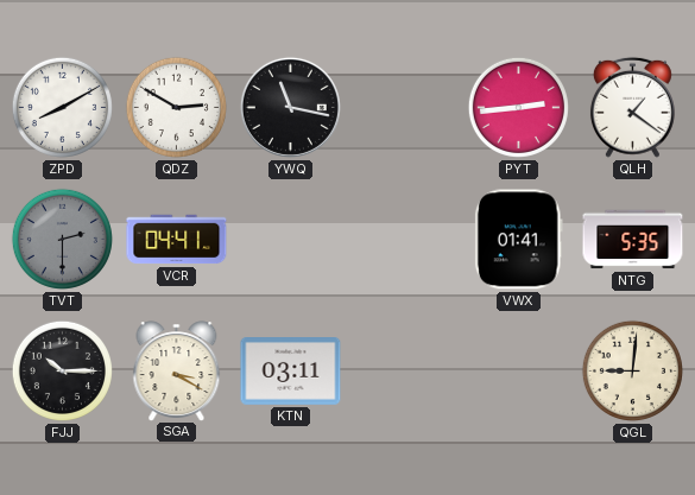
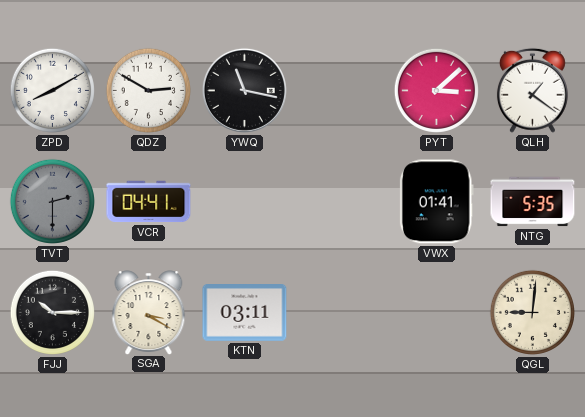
PYT: 2:44 -> 3:08
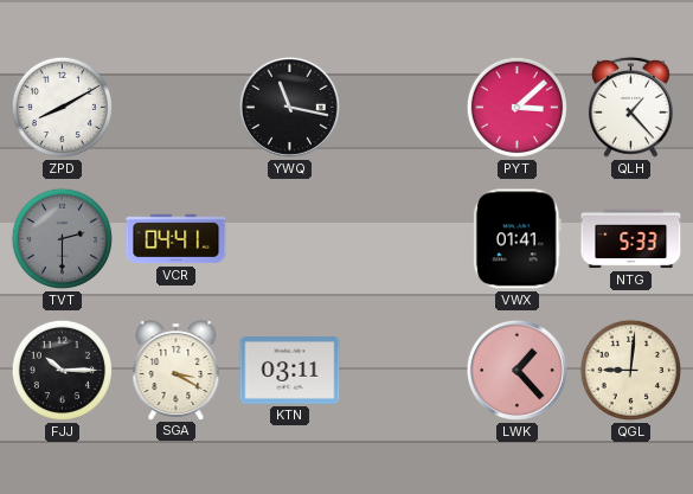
QDZ: 2:50 -> none
QLH: 1:21 -> 1:23
NTG: 5:35 -> 5:33
LWK: none -> 1:23
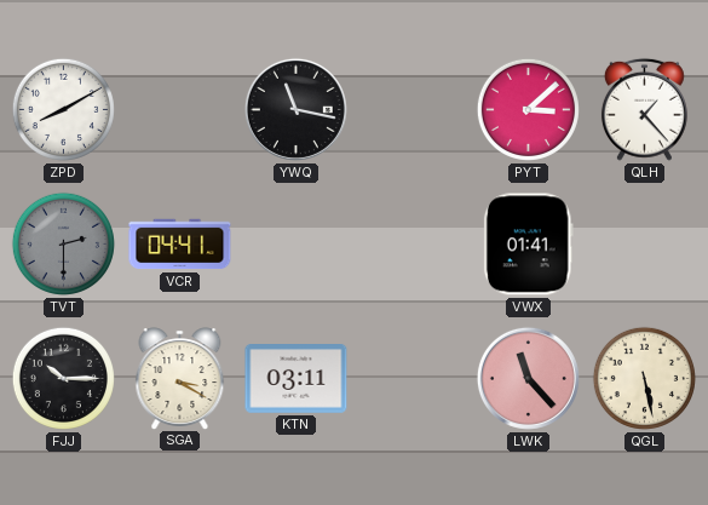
NTG: 5:33 -> none
LWK: 1:23 -> 11:23
QGL: 9:01 -> 5:28
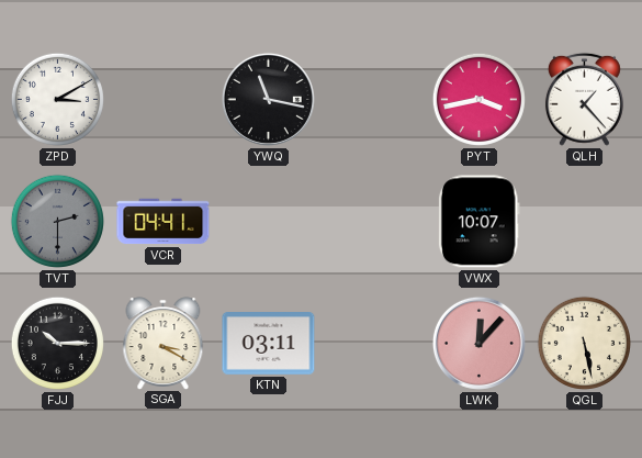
ZPD: 8:10 -> 3:10
PYT: 3:08 -> 3:43
VWX: 01:41 -> 10:07
LWK: 11:23 -> 12:07
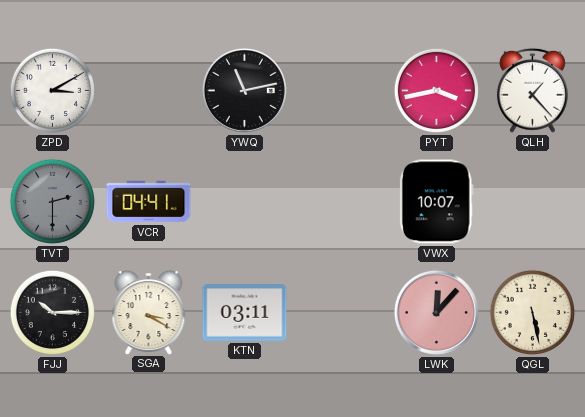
YWQ: 11:17 -> 11:13
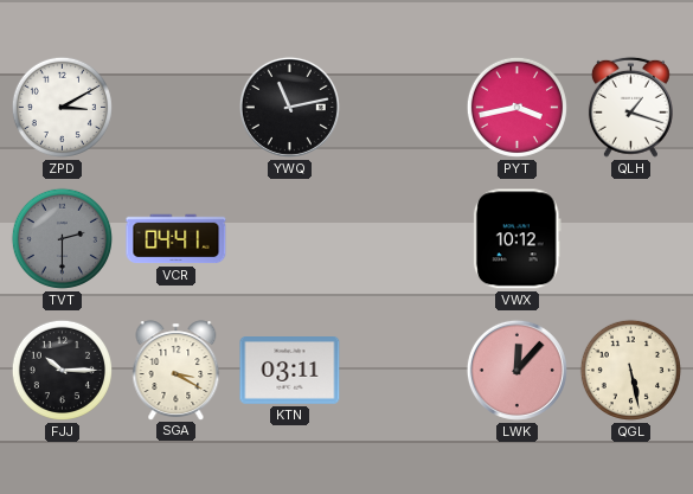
QLH: 1:23 -> 1:18
VWX: 10:07 -> 10:12
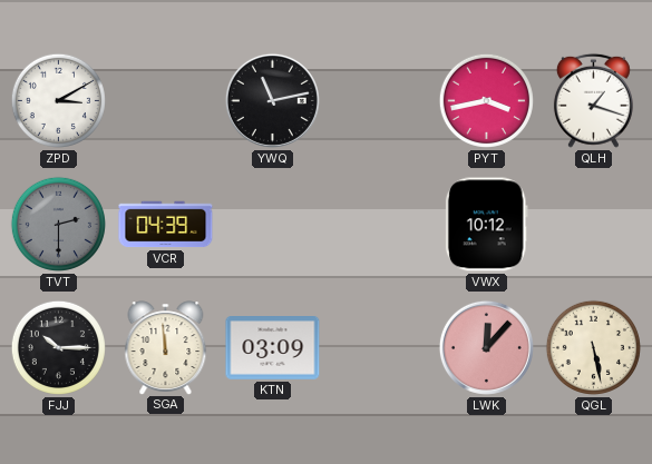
VCR: 04:41 -> 04:39
SGA: 3:20 -> 11:59
KTN: 03:11 -> 03:09
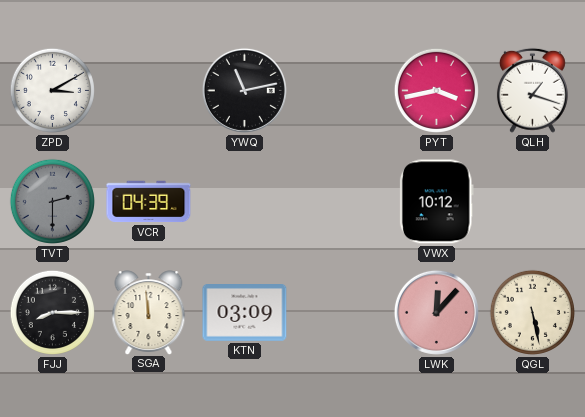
FJJ: 10:15 -> 8:15
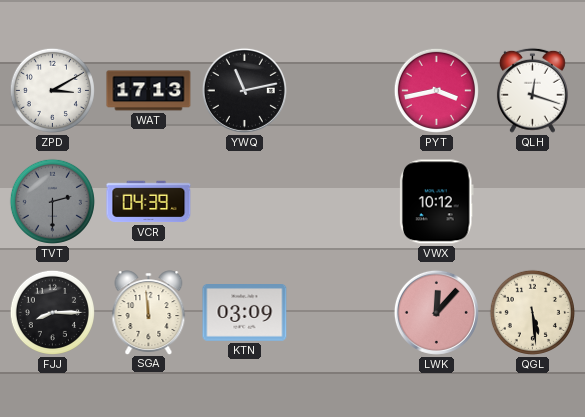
WAT: none -> 17:13
QLH: 1:18 -> 12:18
QGL: 5:28 -> 5:29
